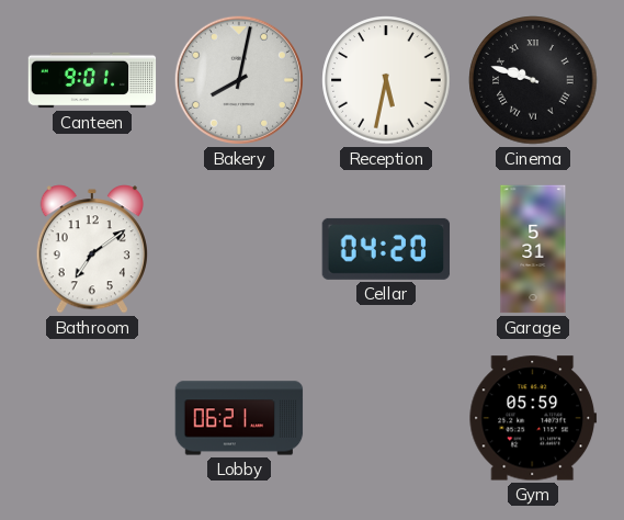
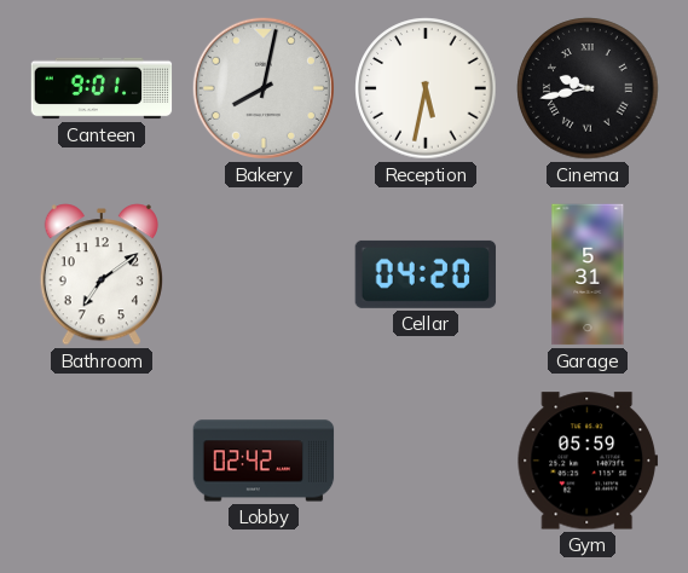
Cinema: 9:48 -> 9:43
Lobby: 06:21 -> 02:42
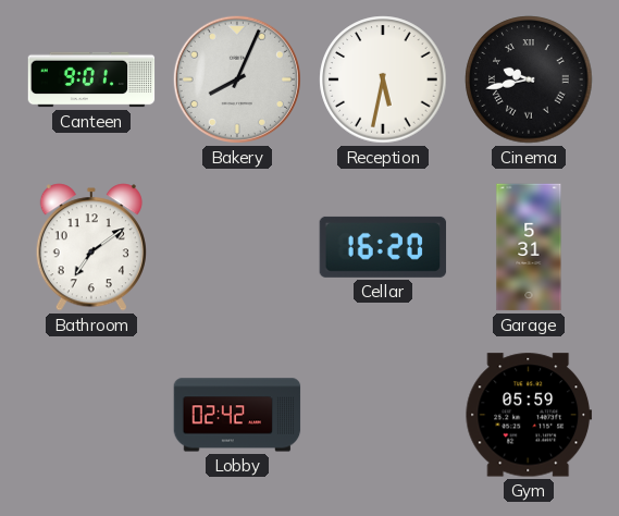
Bakery: 8:02 -> 8:04
Cellar: 04:20 -> 16:20
